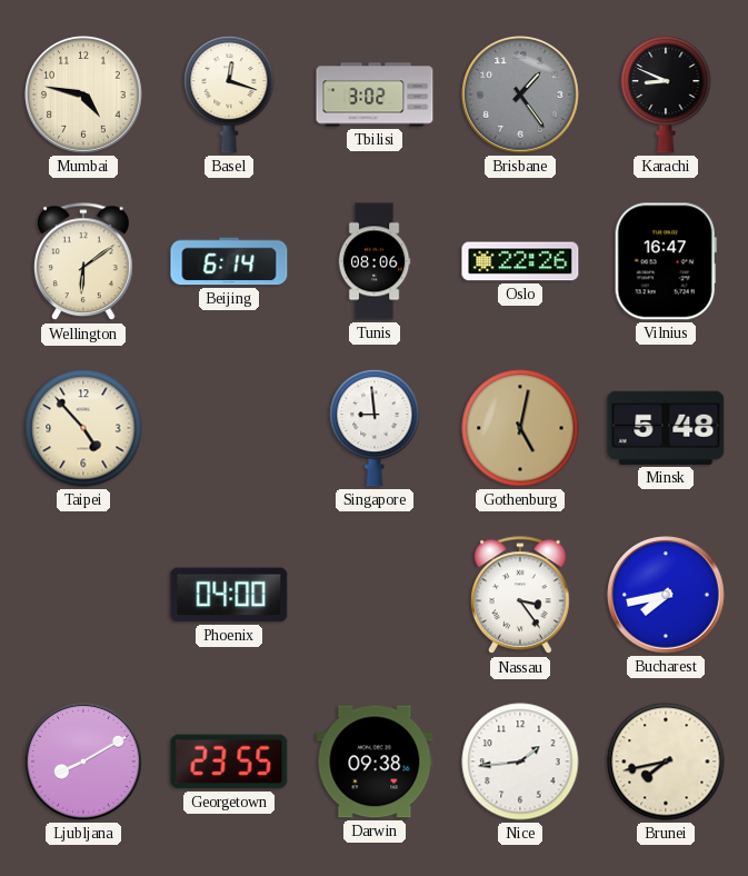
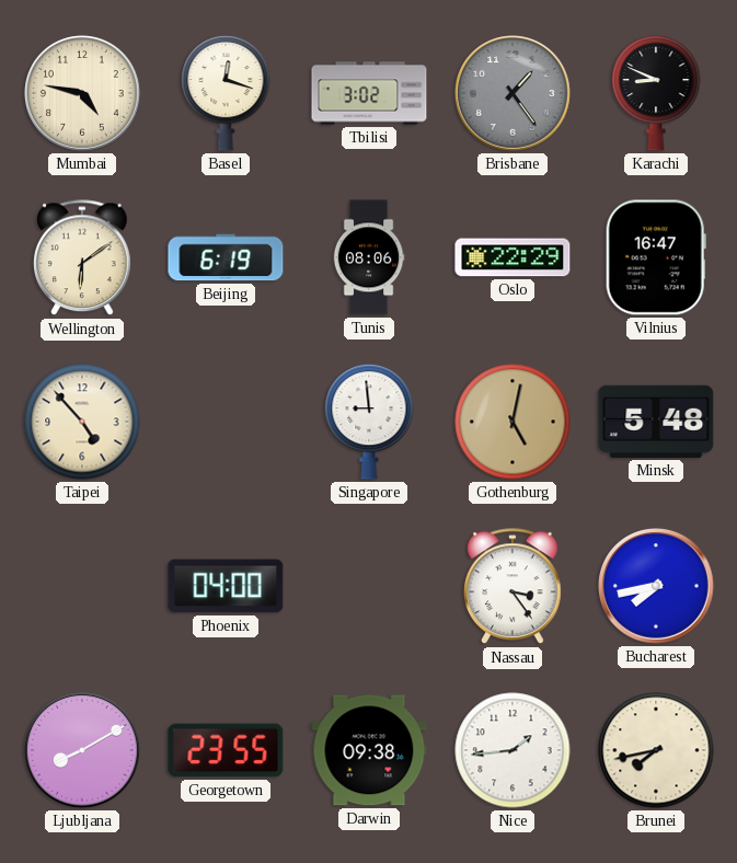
Beijing: 6:14 -> 6:19
Oslo: 22:26 -> 22:29
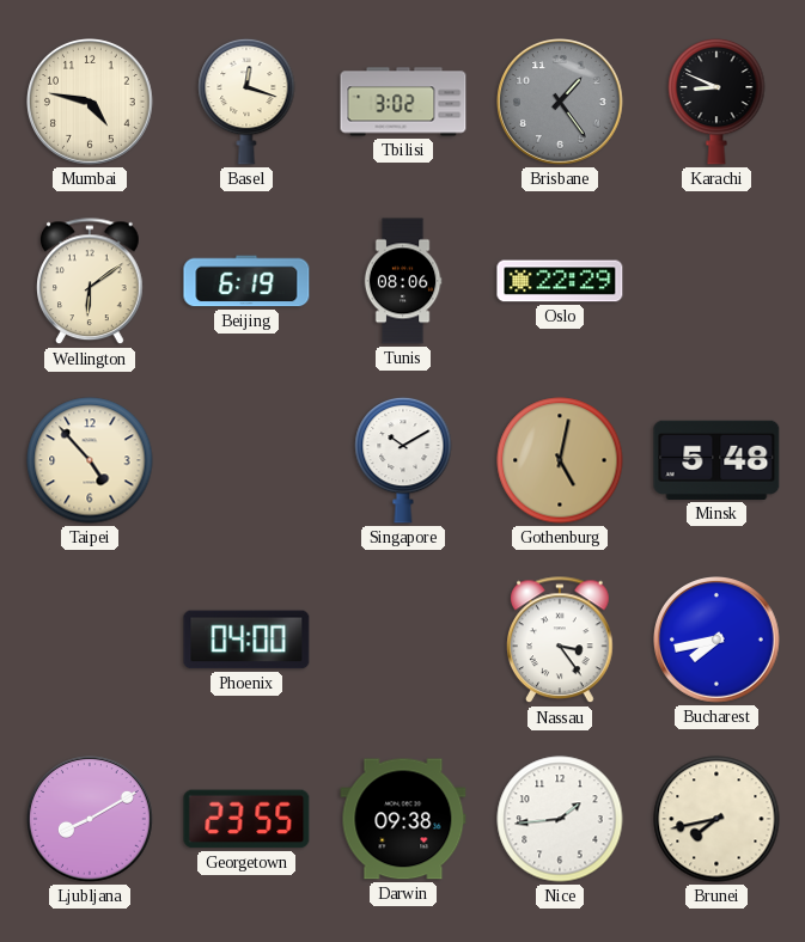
Vilnius: 16:47 -> none
Singapore: 8:59 -> 10:10
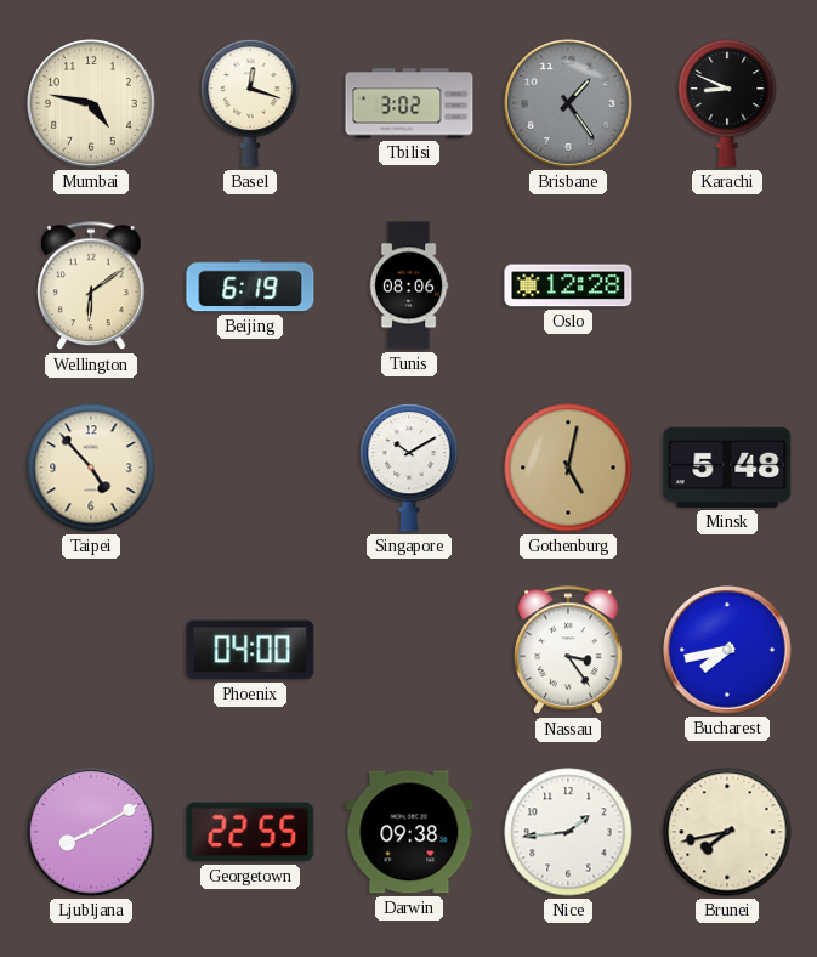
Oslo: 22:29 -> 12:28
Georgetown: 23:55 -> 22:55
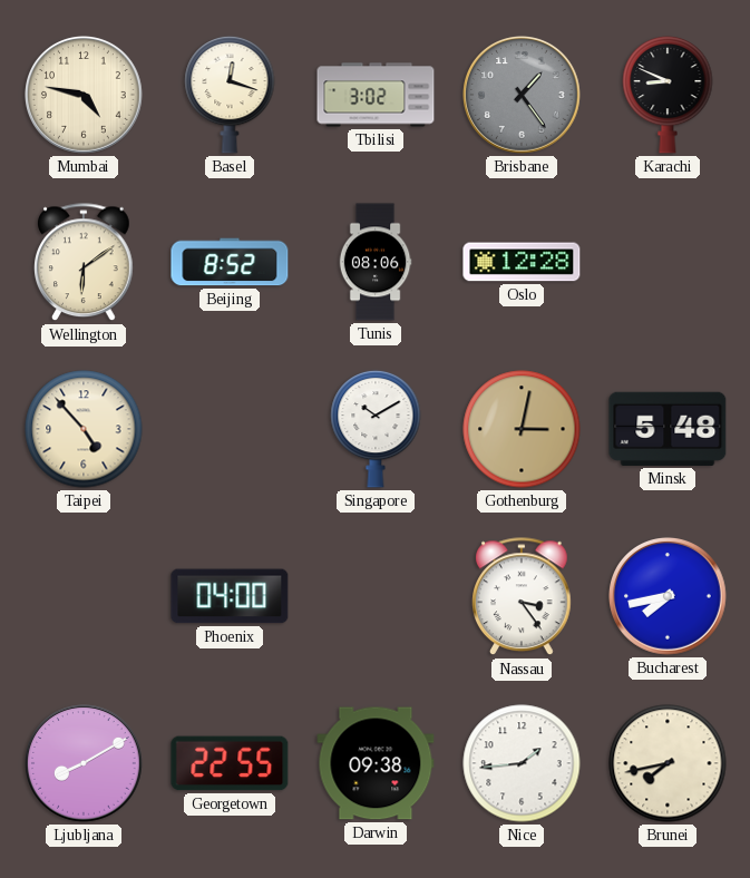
Beijing: 6:19 -> 8:52
Gothenburg: 5:02 -> 3:02
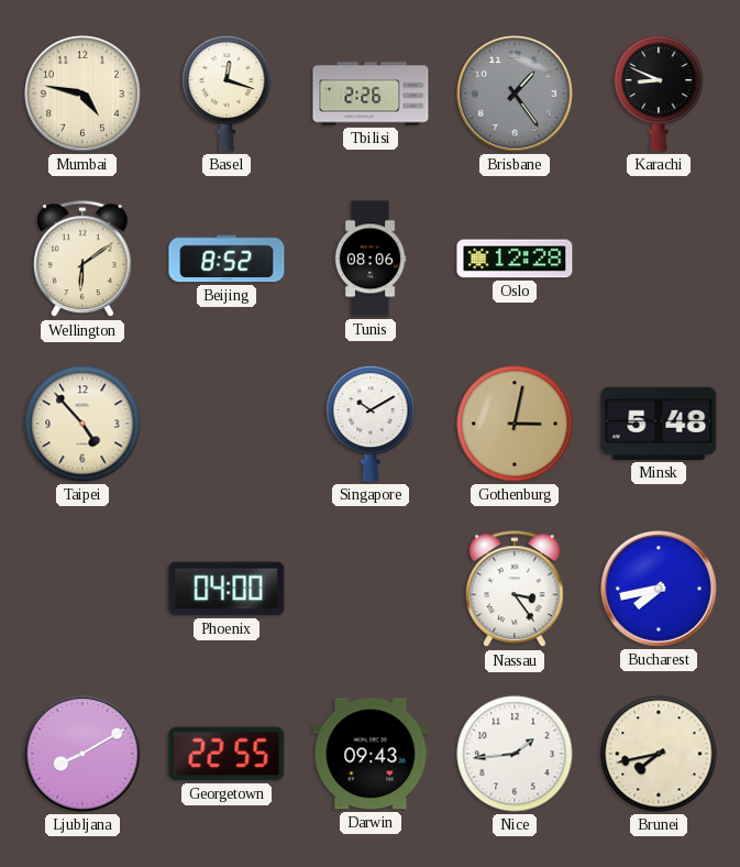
Tbilisi: 3:02 -> 2:26
Darwin: 09:38 -> 09:43
